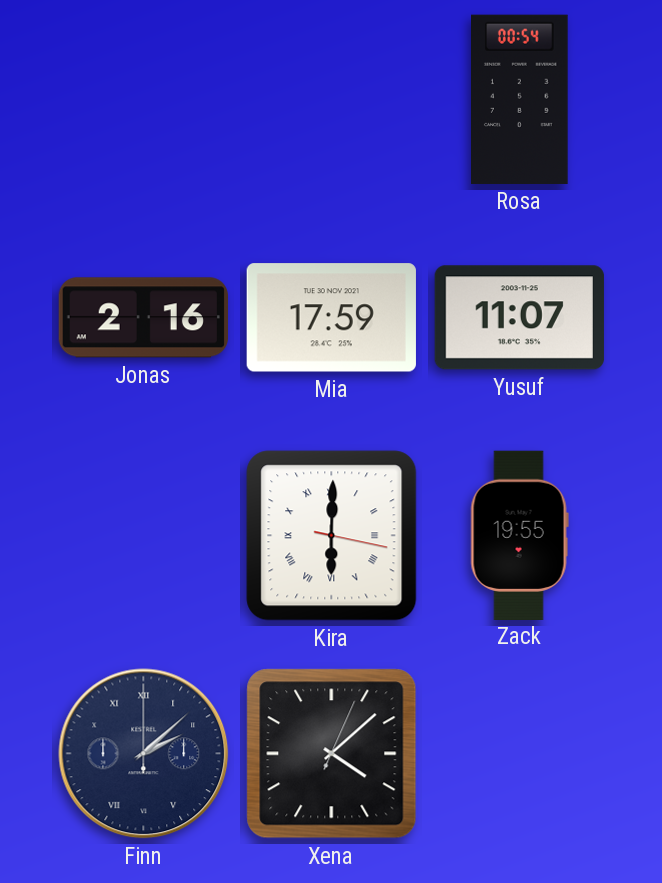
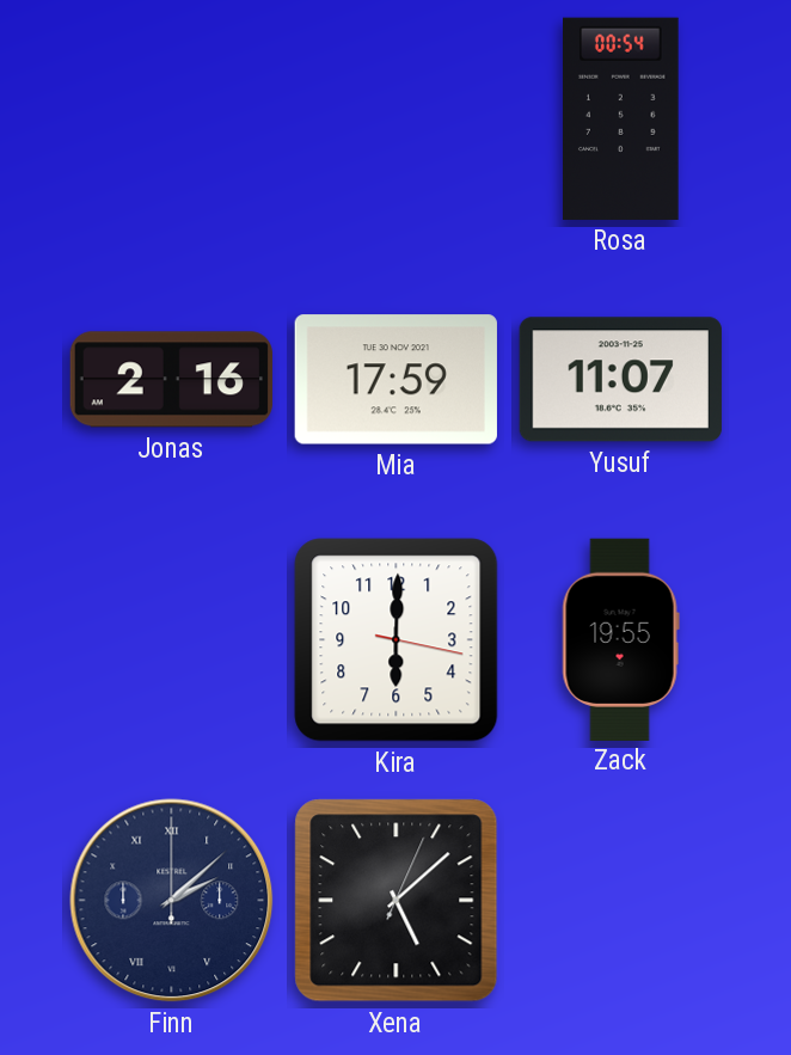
Kira numerals: Roman -> Arabic
Xena: 4:08 -> 5:08
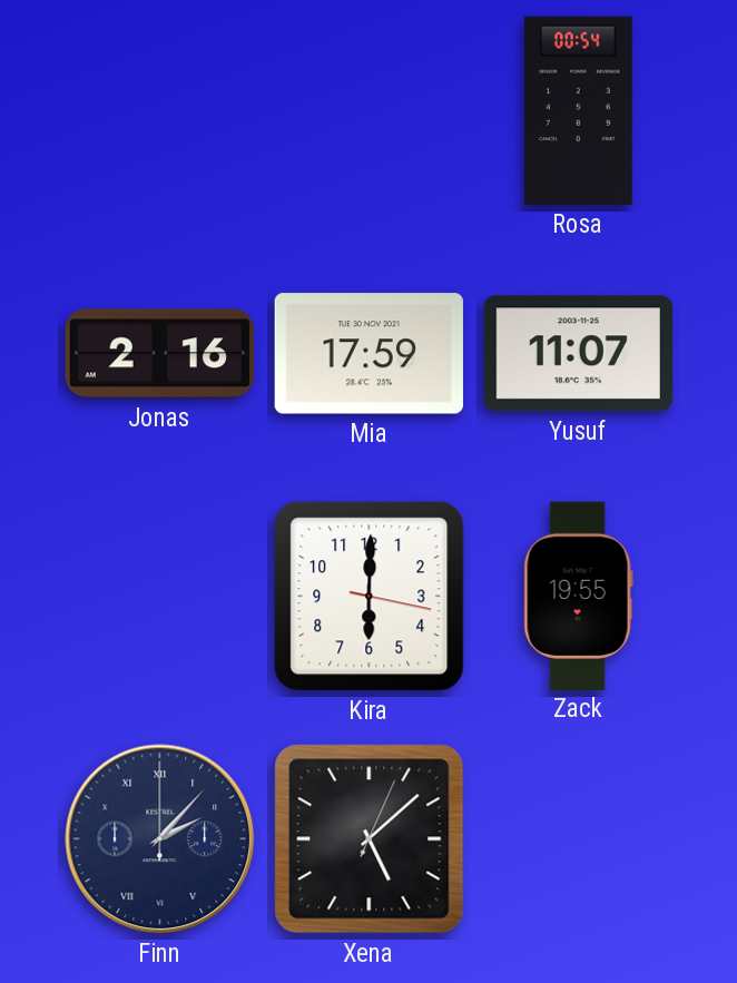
Finn: 2:08 -> 2:07
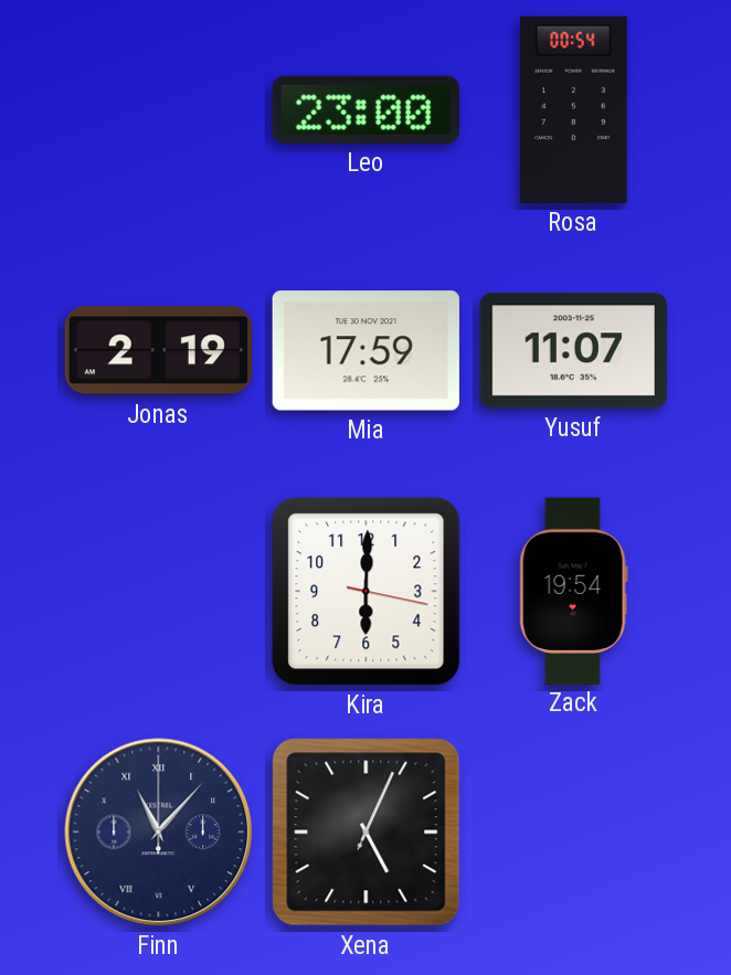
Leo: none -> 23:00
Jonas: 2:16 -> 2:19
Zack: 19:55 -> 19:54
Finn: 2:07 -> 11:07
Xena: 5:08 -> 5:04
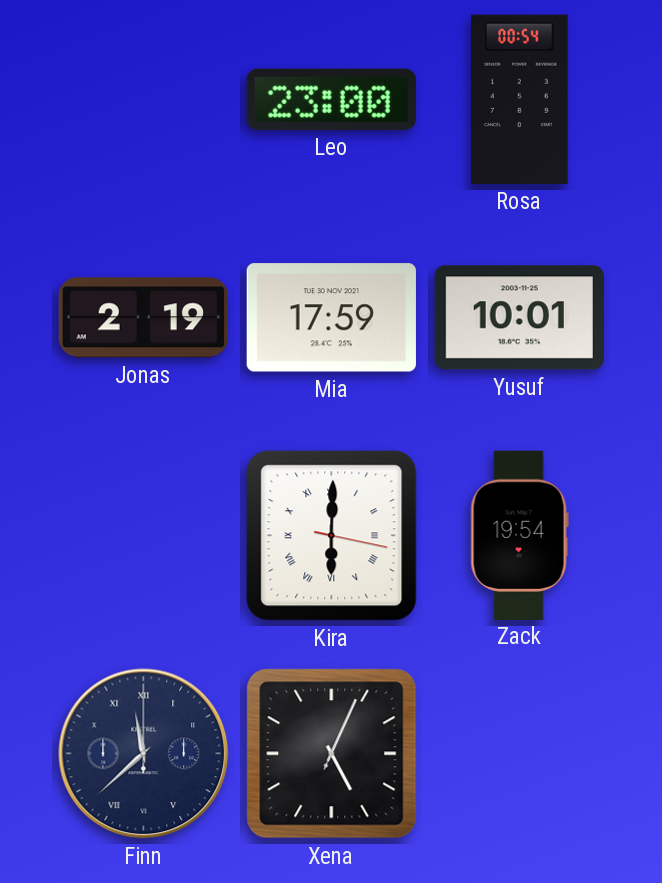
Yusuf: 11:07 -> 10:01
Kira numerals: Arabic -> Roman
Finn: 11:07 -> 11:38
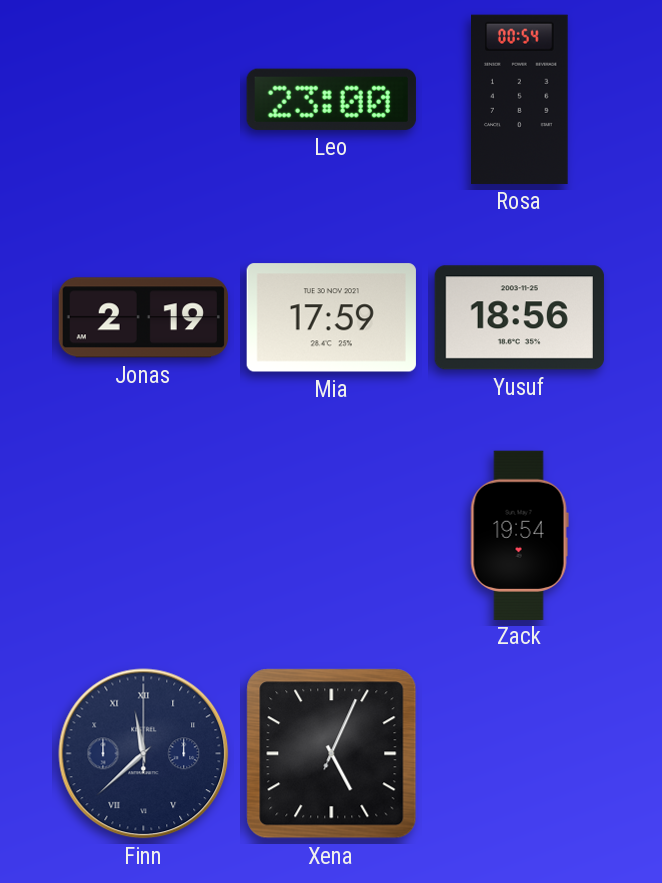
Yusuf: 10:01 -> 18:56
Kira: 6:00 -> none
